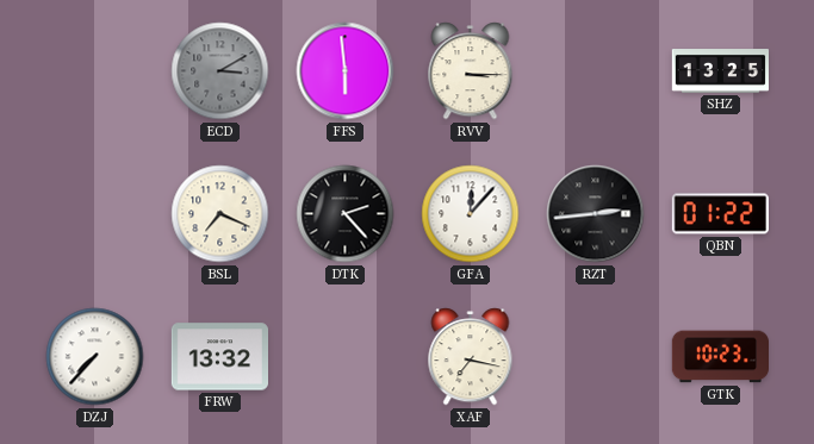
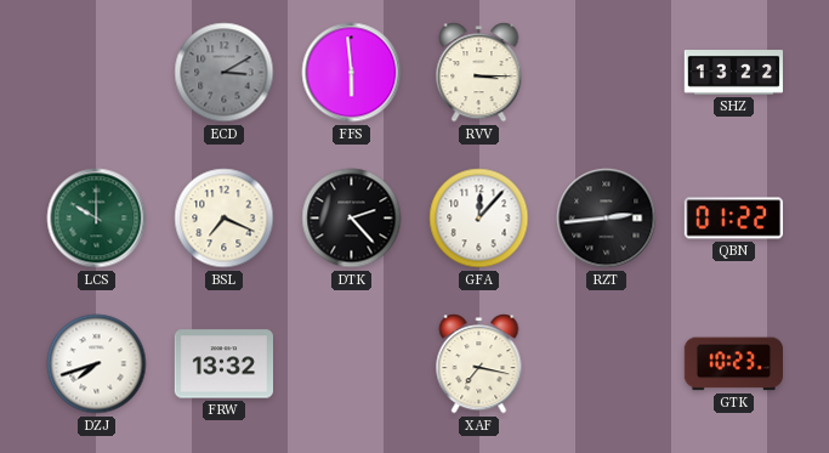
SHZ: 13:25 -> 13:22
LCS: none -> 10:00
DZJ: 7:37 -> 7:42
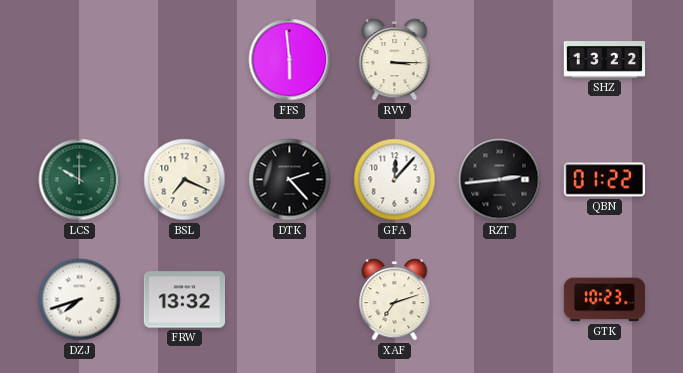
ECD: 3:10 -> none
XAF: 7:17 -> 7:12
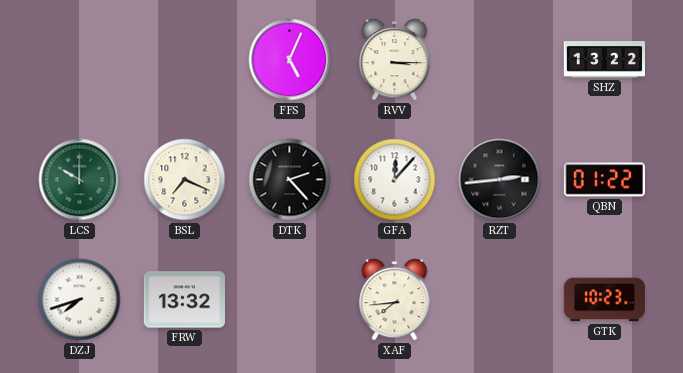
FFS: 5:59 -> 5:04
XAF: 7:12 -> 7:44
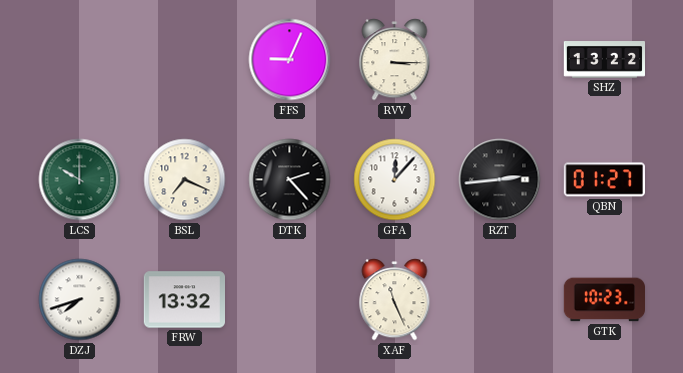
FFS: 5:04 -> 9:04
QBN: 01:22 -> 01:27
XAF: 7:44 -> 11:26
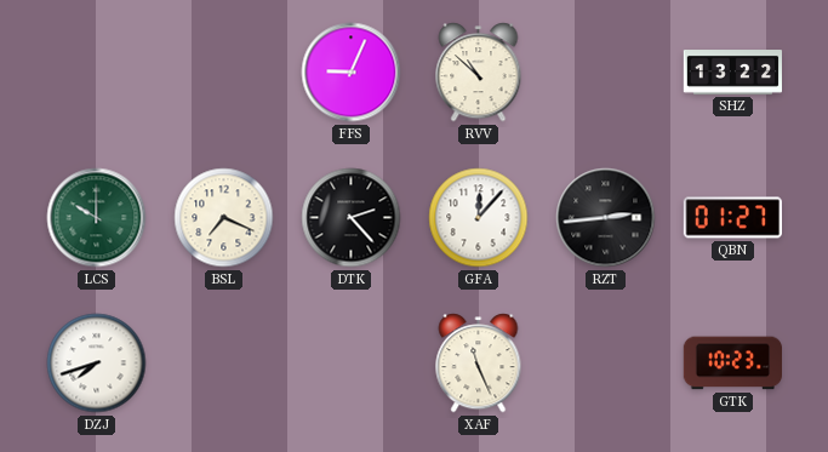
RVV: 3:15 -> 10:52
FRW: 13:32 -> none
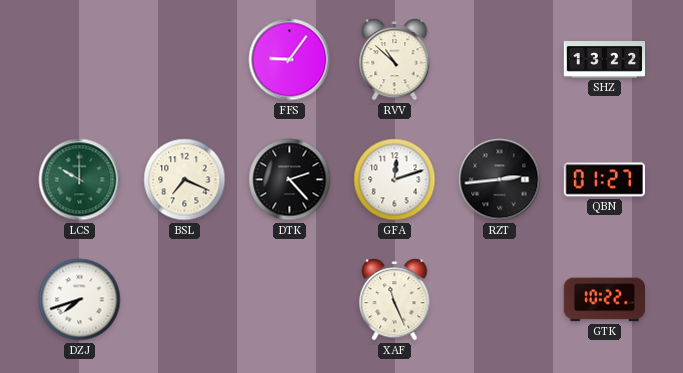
FFS: 9:04 -> 9:06
GFA: 12:07 -> 12:12
GTK: 10:23 -> 10:22
